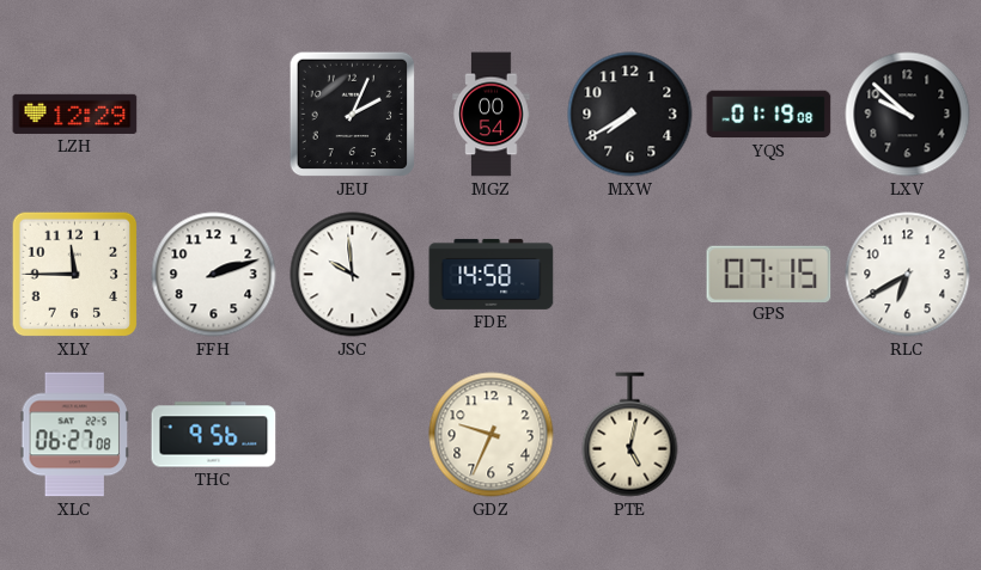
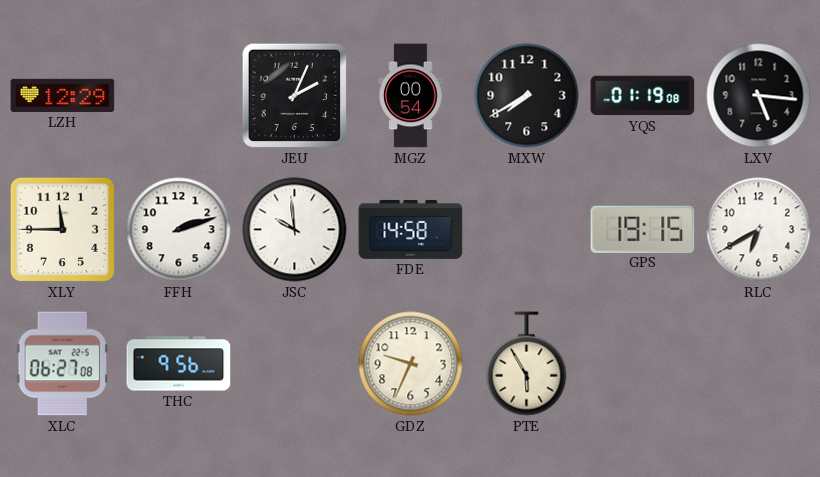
LXV: 9:52 -> 5:16
GPS: 07:15 -> 19:15
PTE: 5:02 -> 5:55
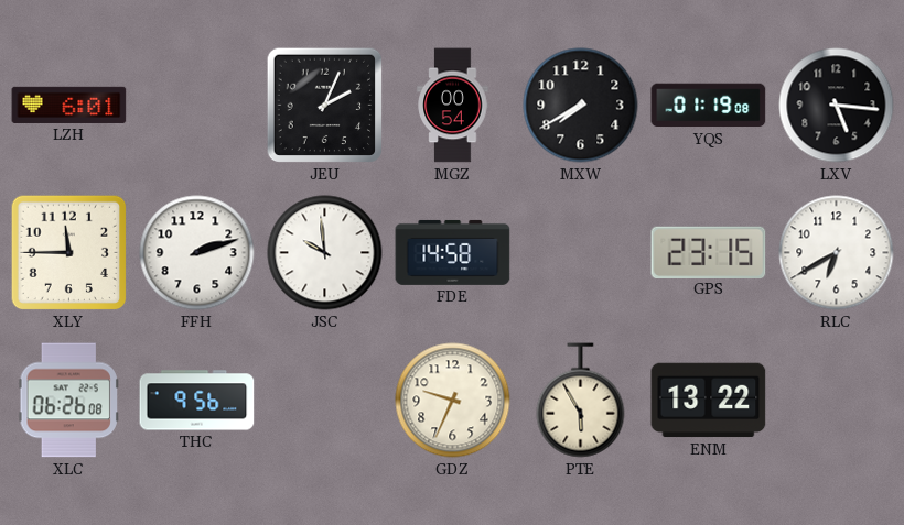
LZH: 12:29 -> 6:01
GPS: 19:15 -> 23:15
XLC: 06:27 -> 06:26
ENM: none -> 13:22
